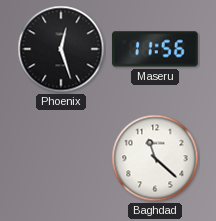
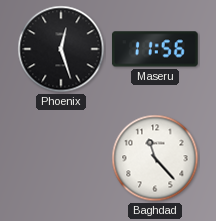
Baghdad: 11:22 -> 11:23
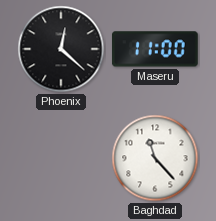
Phoenix: 12:27 -> 12:22
Maseru: 11:56 -> 11:00
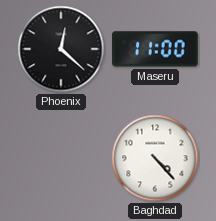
Baghdad: 11:23 -> 4:23
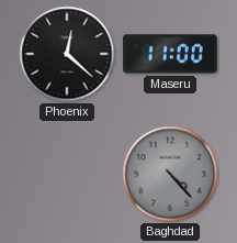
Baghdad dial: white -> grey
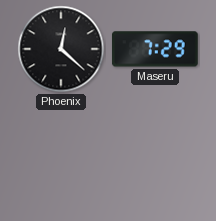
Maseru: 11:00 -> 7:29
Baghdad: 4:23 -> none
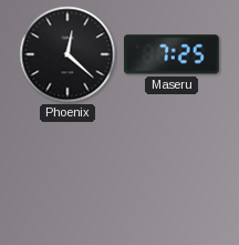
Maseru: 7:29 -> 7:25
